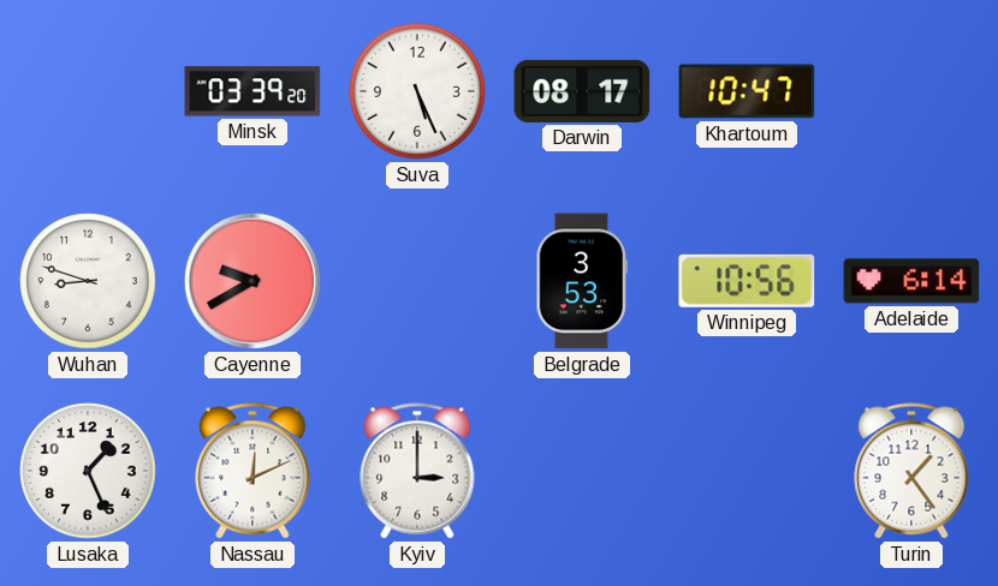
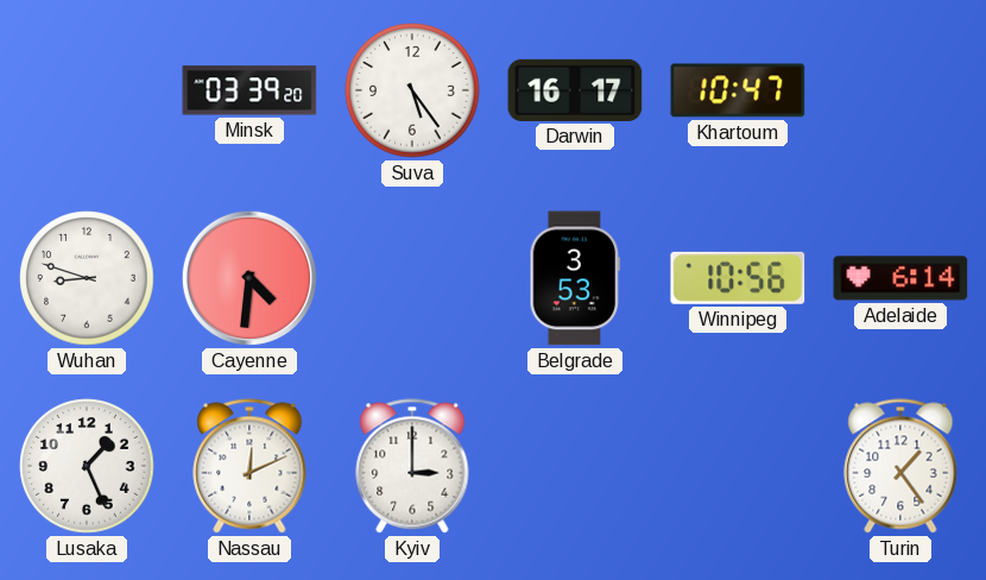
Suva: 5:26 -> 5:24
Darwin: 08:17 -> 16:17
Cayenne: 9:40 -> 4:31
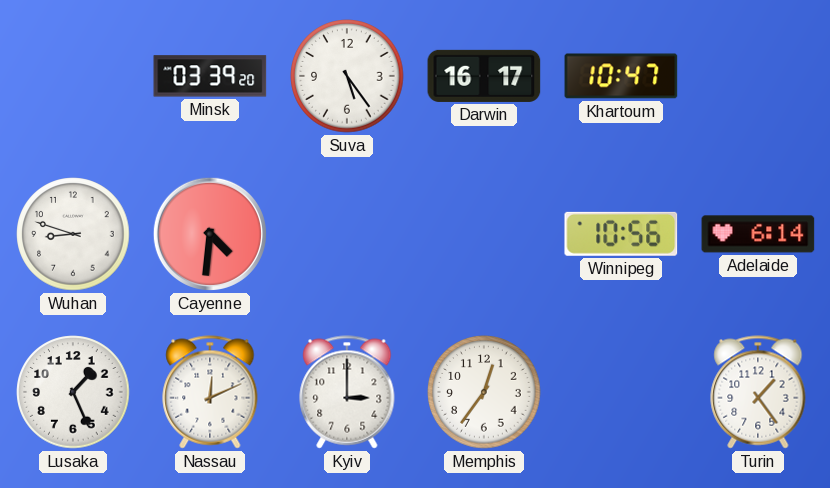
Belgrade: 3:53 -> none
Memphis: none -> 12:36
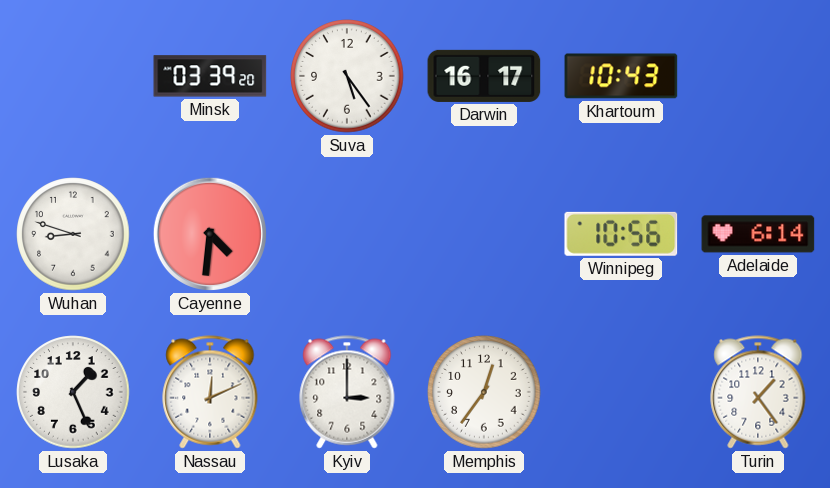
Khartoum: 10:47 -> 10:43
